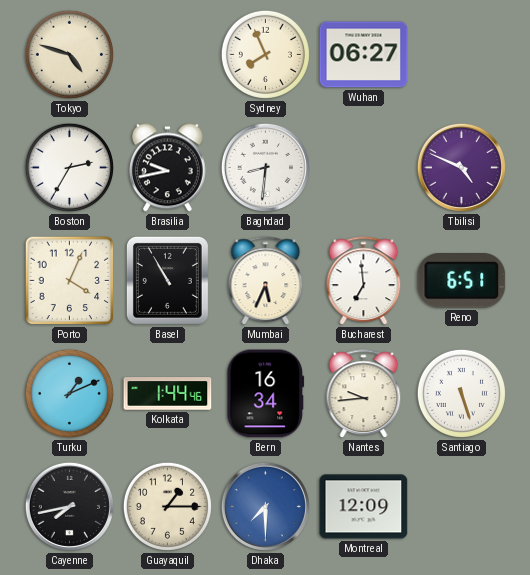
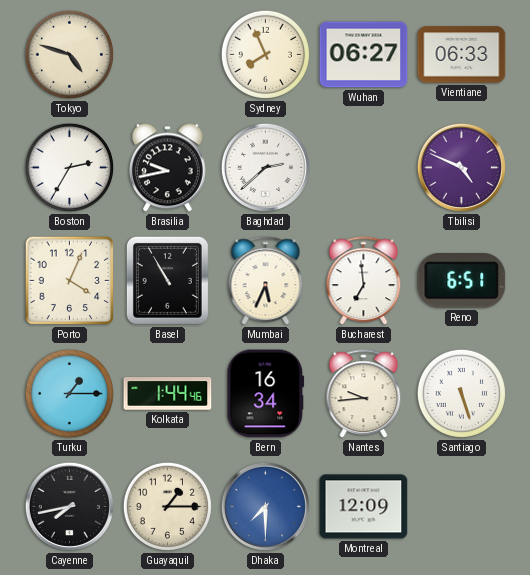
Vientiane: none -> 06:33
Baghdad: 8:31 -> 2:38
Turku: 1:11 -> 1:15
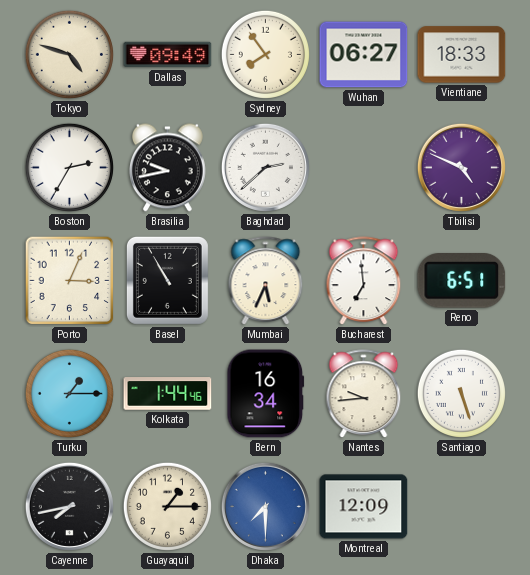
Dallas: none -> 09:49
Sydney: 7:56 -> 7:54
Vientiane: 06:33 -> 18:33
Porto: 4:04 -> 3:04
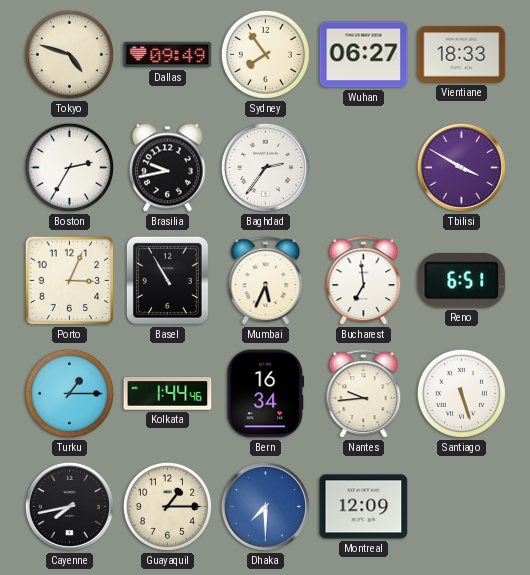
Baghdad: 2:38 -> 2:36
Tbilisi: 4:49 -> 3:50
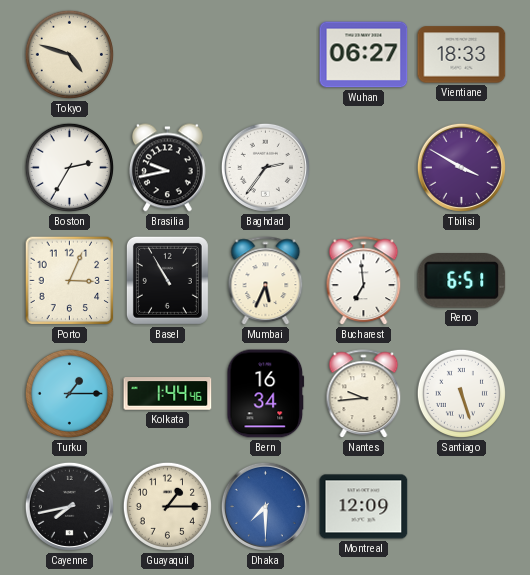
Dallas: 09:49 -> none
Sydney: 7:54 -> none
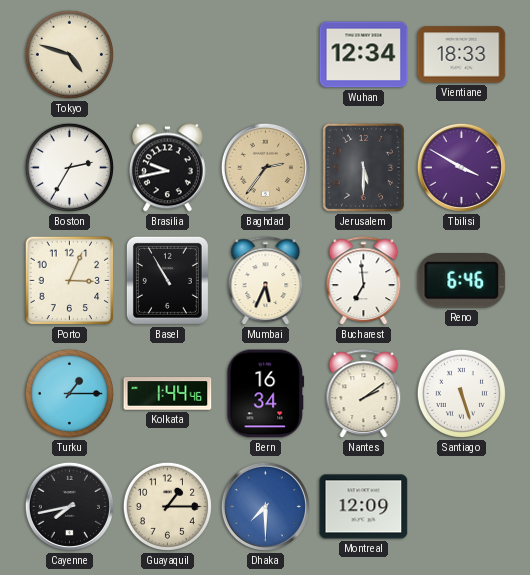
Wuhan: 06:27 -> 12:34
Baghdad dial: white -> champagne
Jerusalem: none -> 5:30
Reno: 6:51 -> 6:46
Nantes: 9:44 -> 2:09
